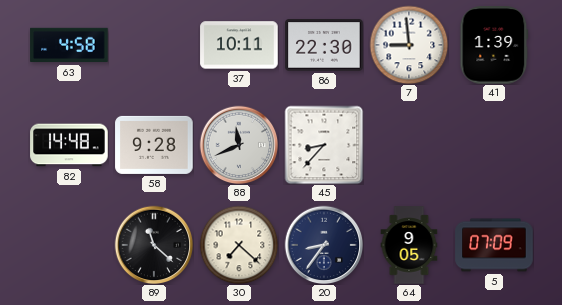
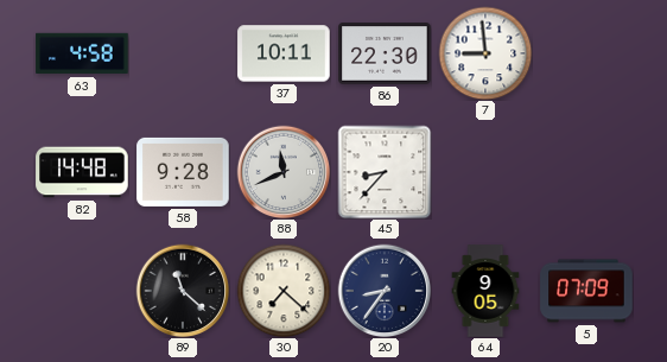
41: 1:39 -> none
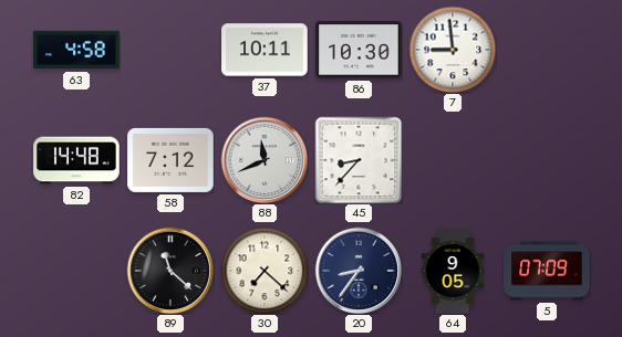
86: 22:30 -> 10:30
58: 9:28 -> 7:12
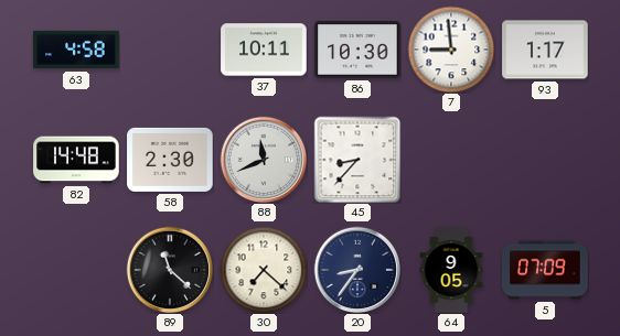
93: none -> 1:17
58: 7:12 -> 2:30
